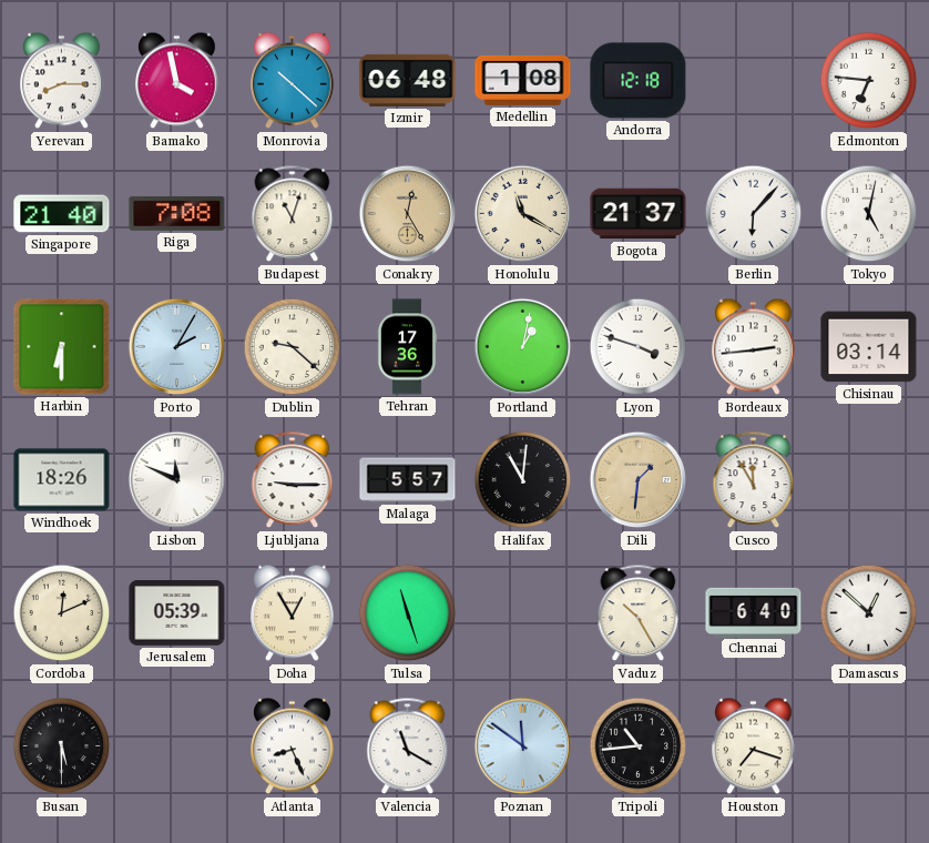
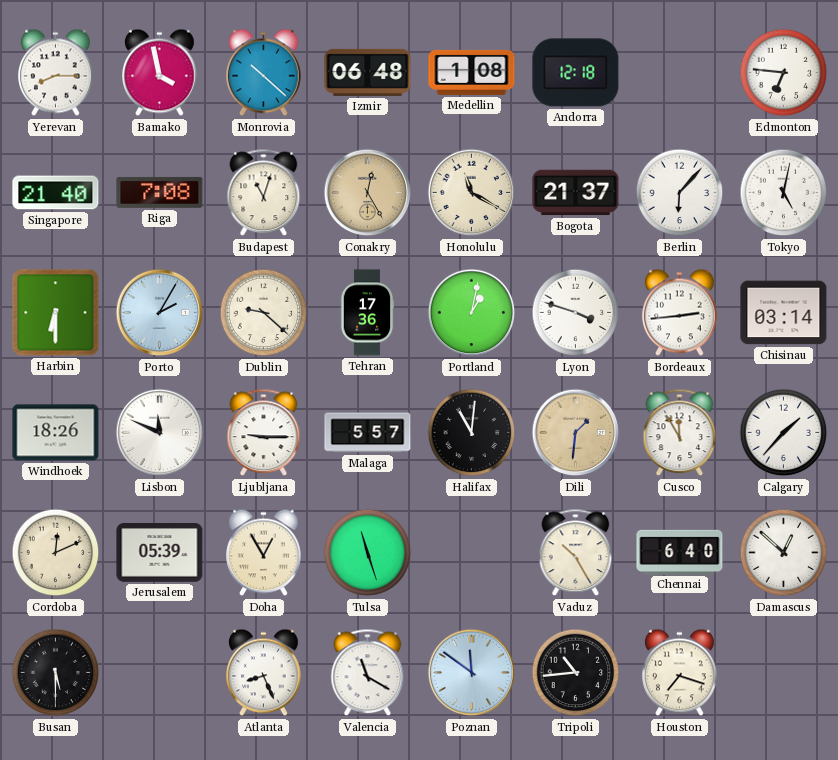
Calgary: none -> 1:37
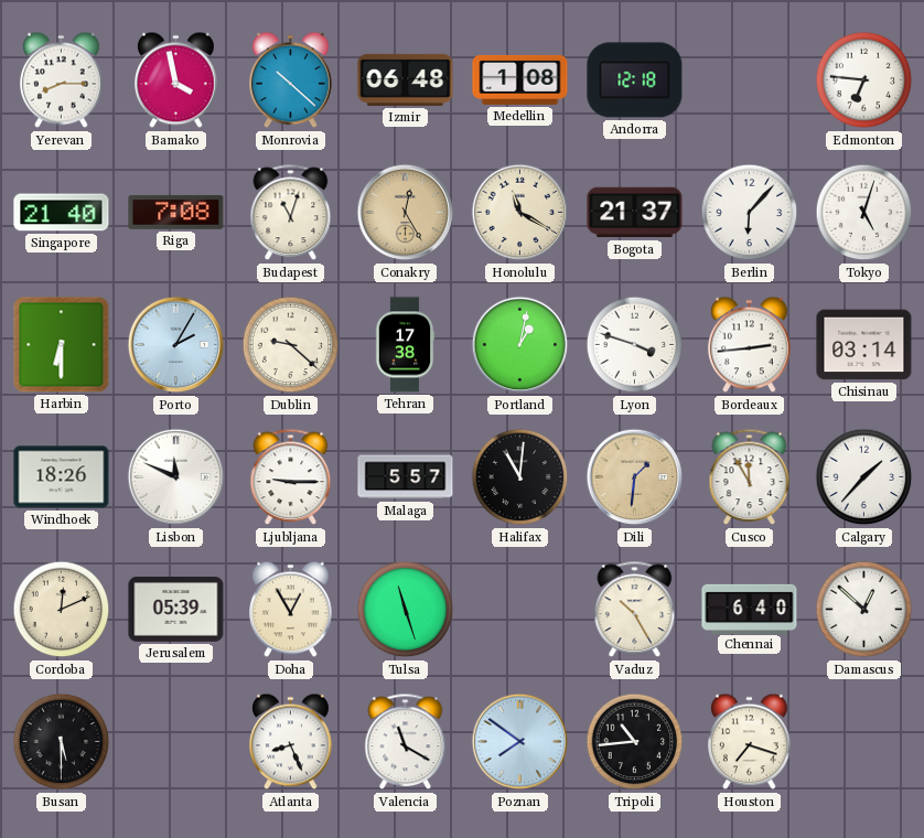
Tokyo: 5:02 -> 5:03
Tehran: 17:36 -> 17:38
Poznan: 11:51 -> 7:51
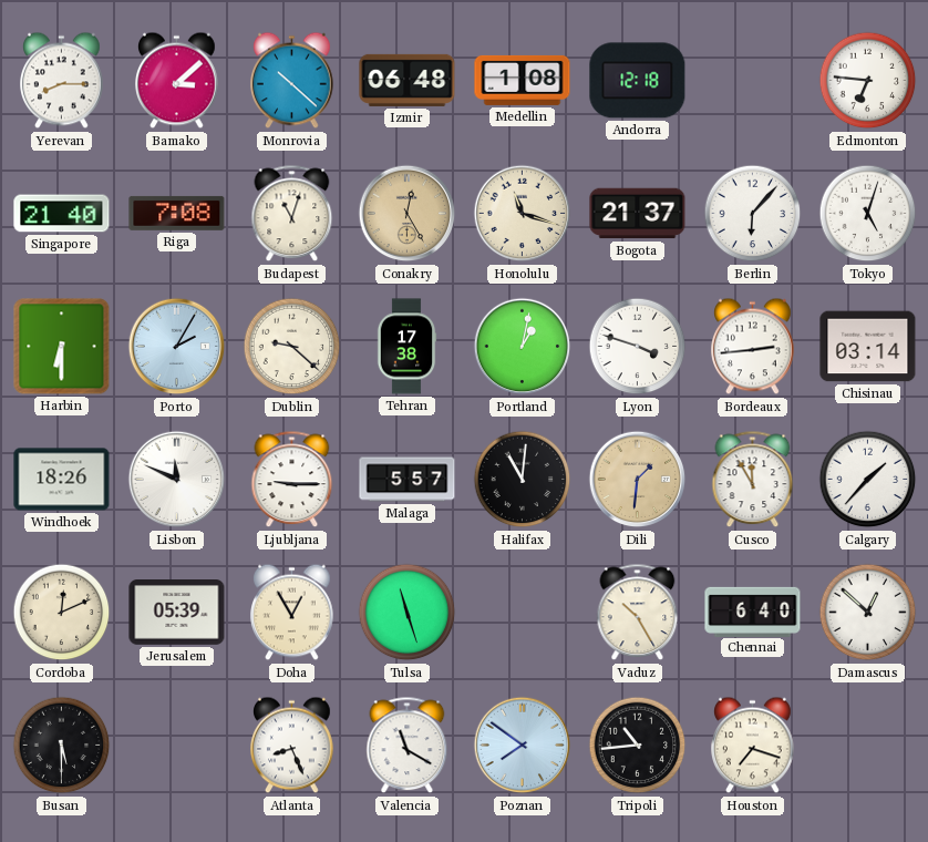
Bamako: 3:58 -> 3:08
Honolulu: 11:20 -> 11:18
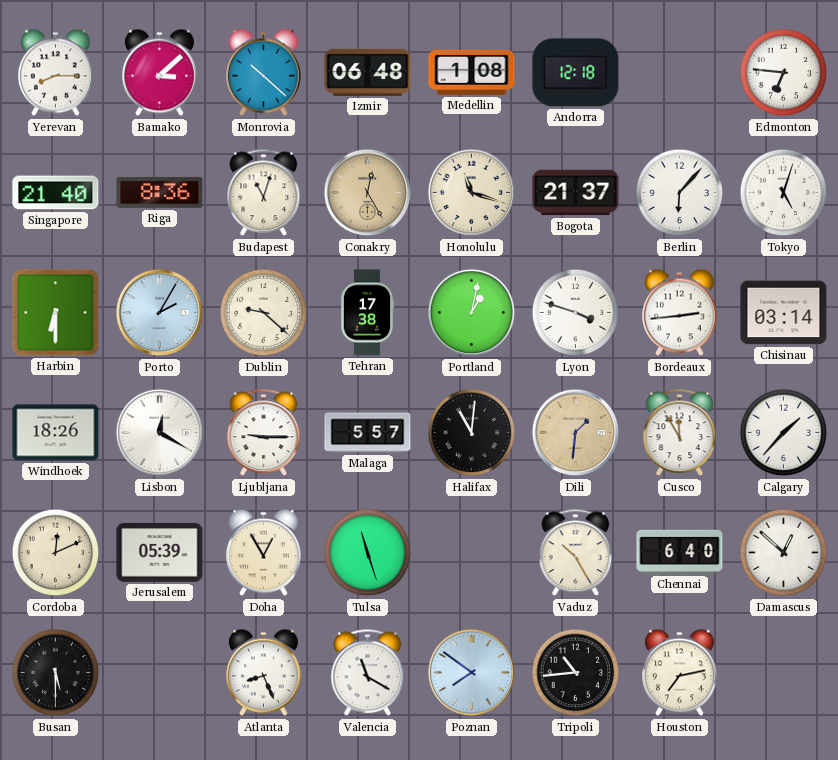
Riga: 7:08 -> 8:36
Lisbon: 11:49 -> 12:20
Houston: 7:18 -> 7:13
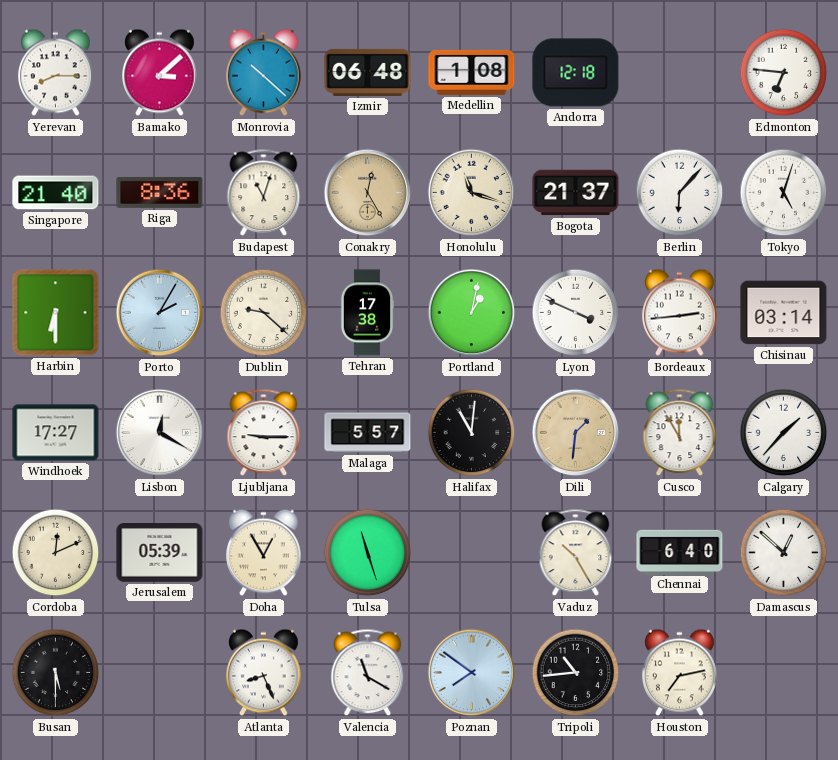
Lyon: 3:48 -> 3:49
Windhoek: 18:26 -> 17:27
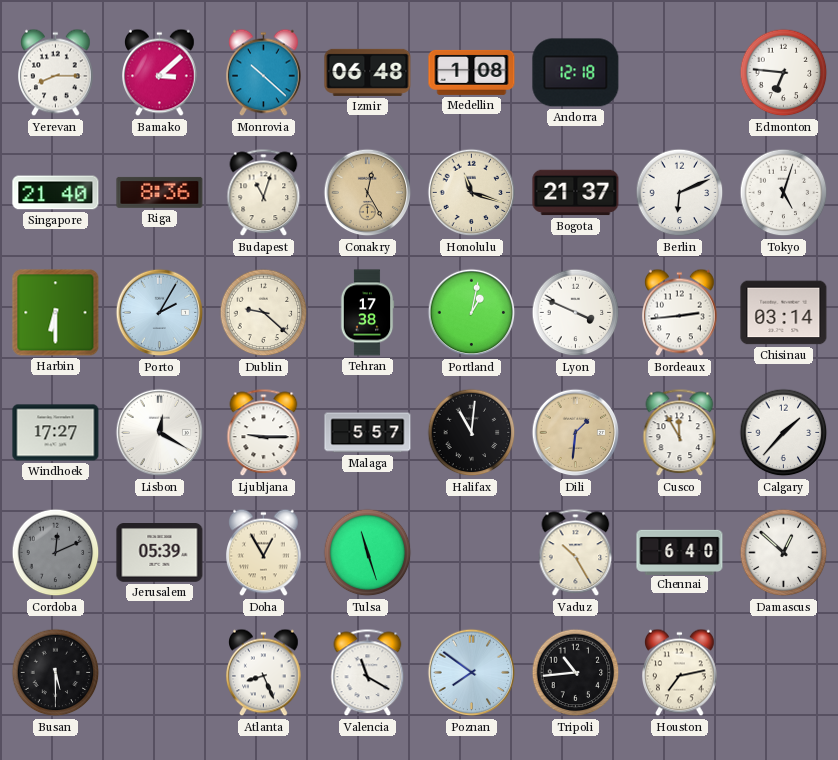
Berlin: 6:07 -> 6:11
Cordoba dial: cream -> grey
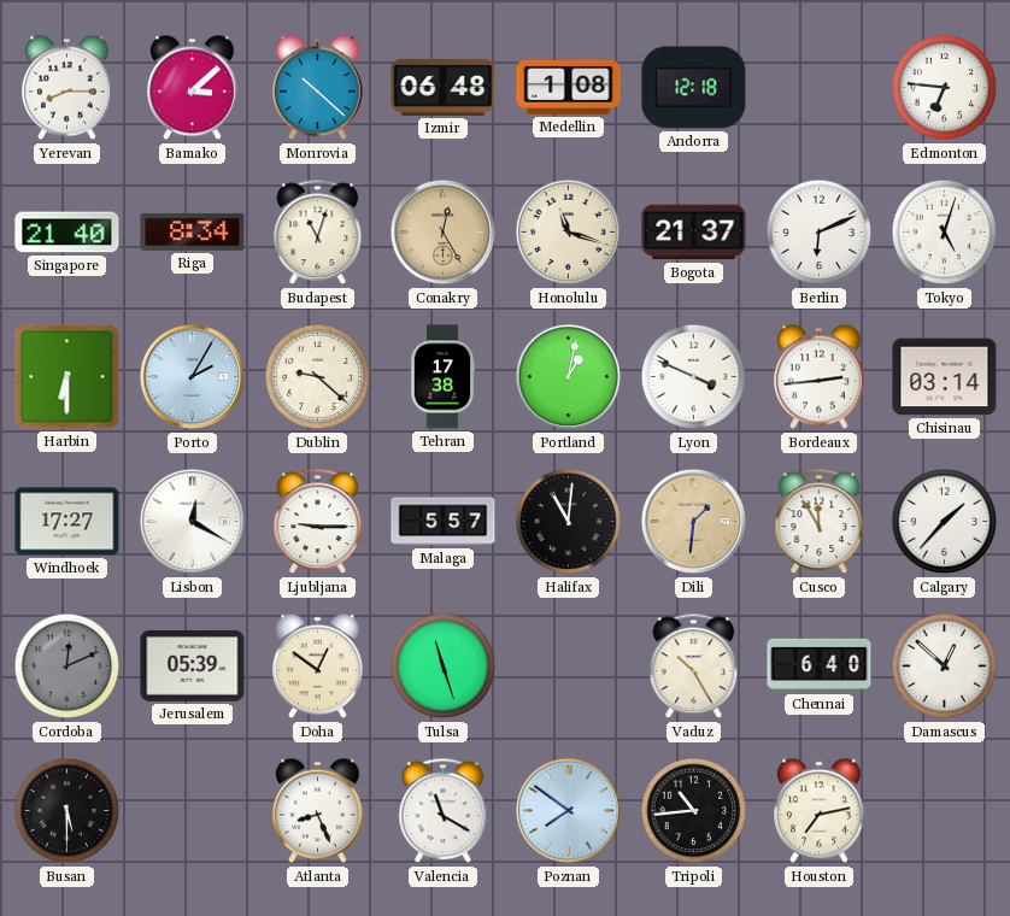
Riga: 8:36 -> 8:34
Doha: 12:55 -> 12:51
